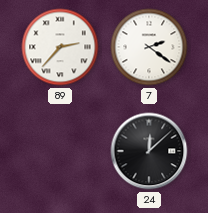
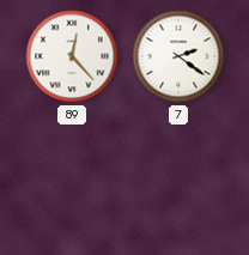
89: 2:37 -> 12:23
24: 12:08 -> none
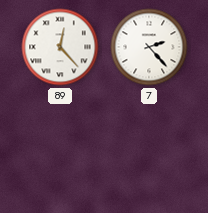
7: 2:21 -> 2:23
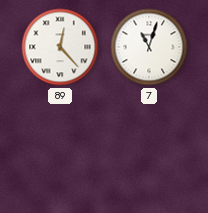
7: 2:23 -> 11:03
